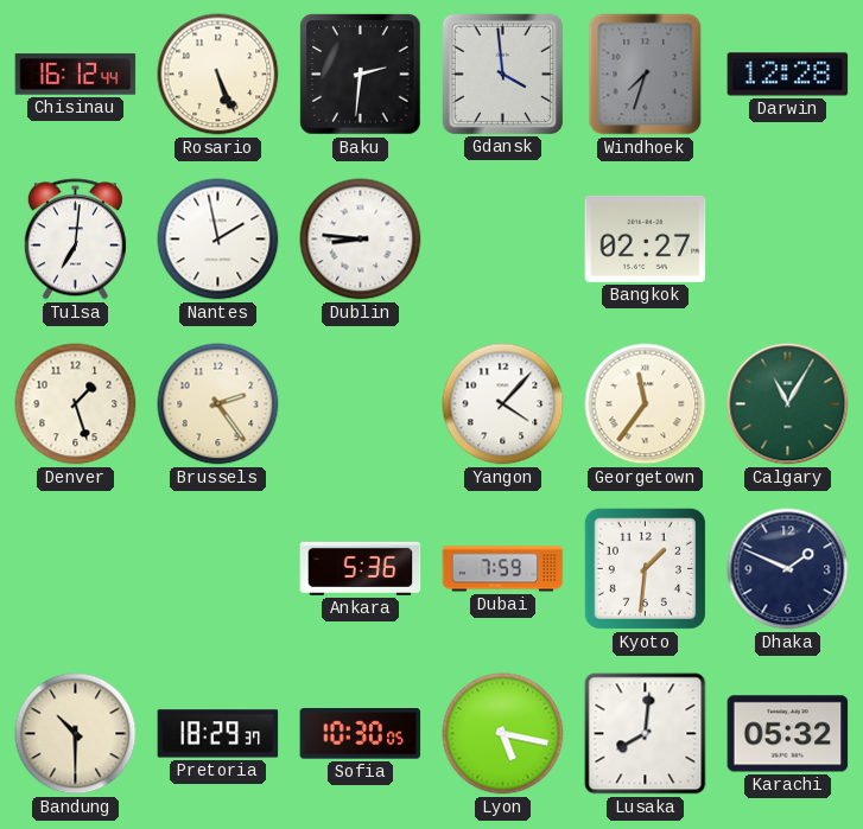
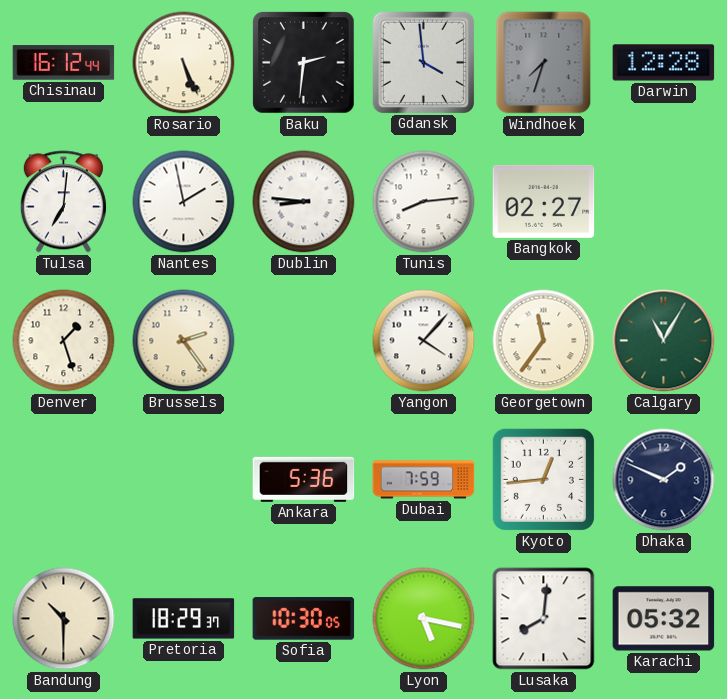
Tunis: none -> 8:14
Kyoto: 1:31 -> 12:44
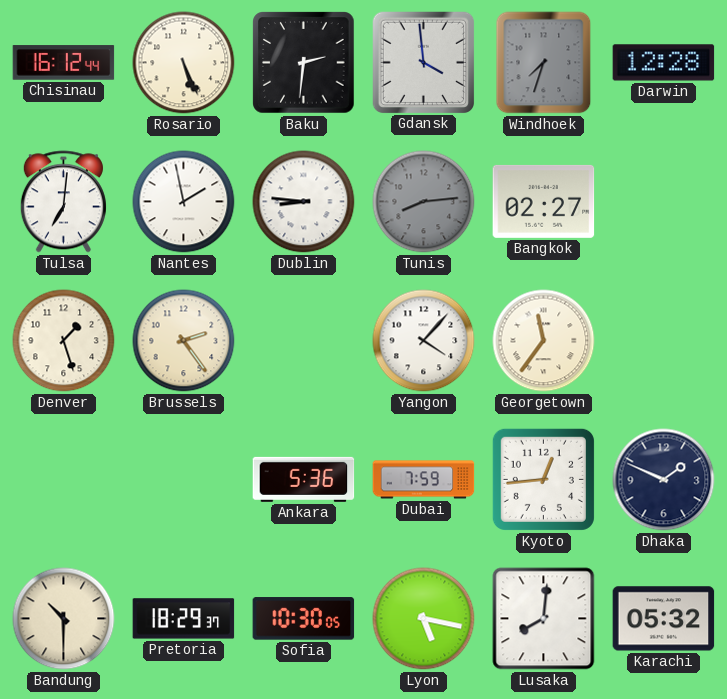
Tunis dial: white -> grey
Calgary: 11:05 -> none
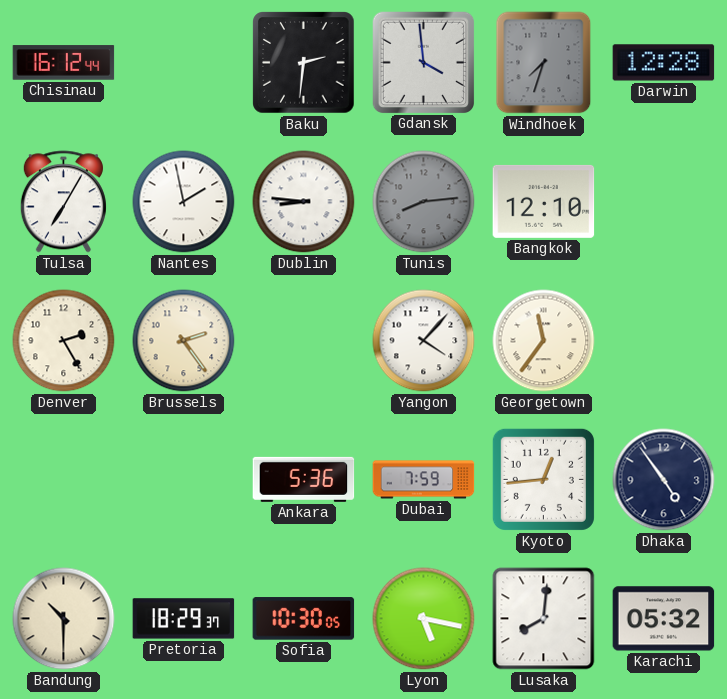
Rosario: 5:26 -> none
Tulsa: 7:01 -> 7:05
Bangkok: 02:27 -> 12:10
Denver: 1:27 -> 2:25
Dhaka: 1:49 -> 4:54
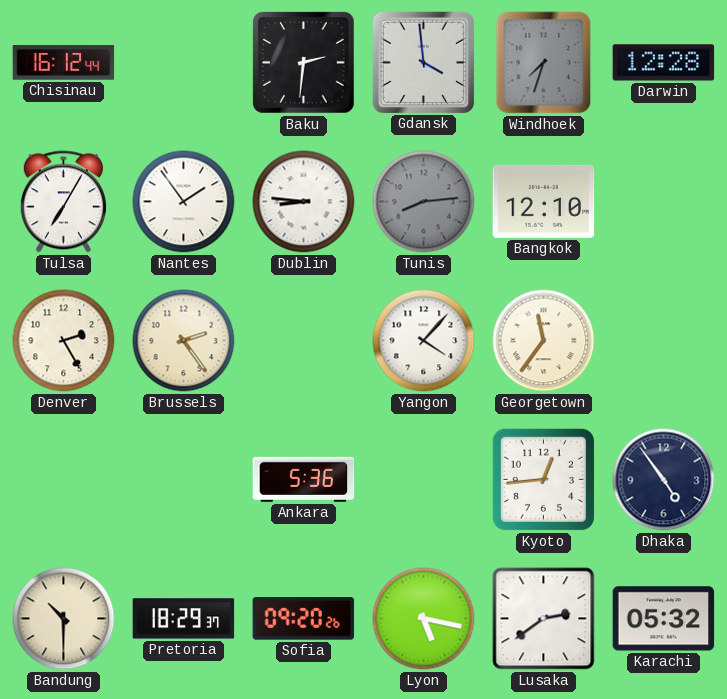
Nantes: 1:58 -> 1:54
Dubai: 7:59 -> none
Sofia: 10:30 -> 09:20
Lusaka: 8:01 -> 2:39
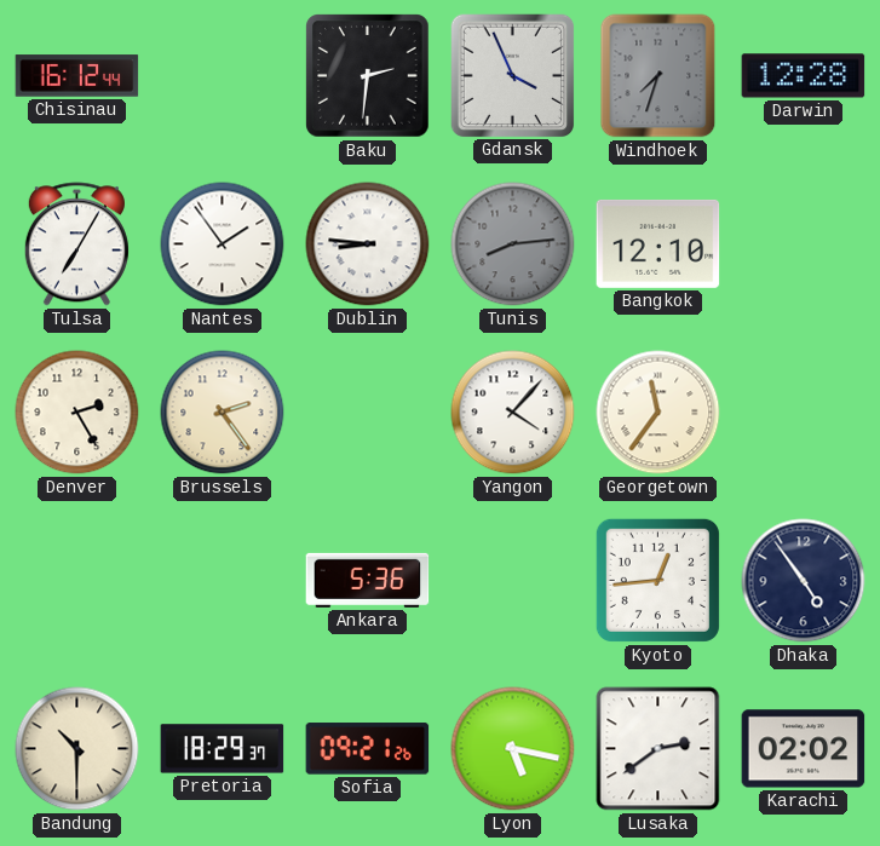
Gdansk: 3:59 -> 3:56
Sofia: 09:20 -> 09:21
Karachi: 05:32 -> 02:02
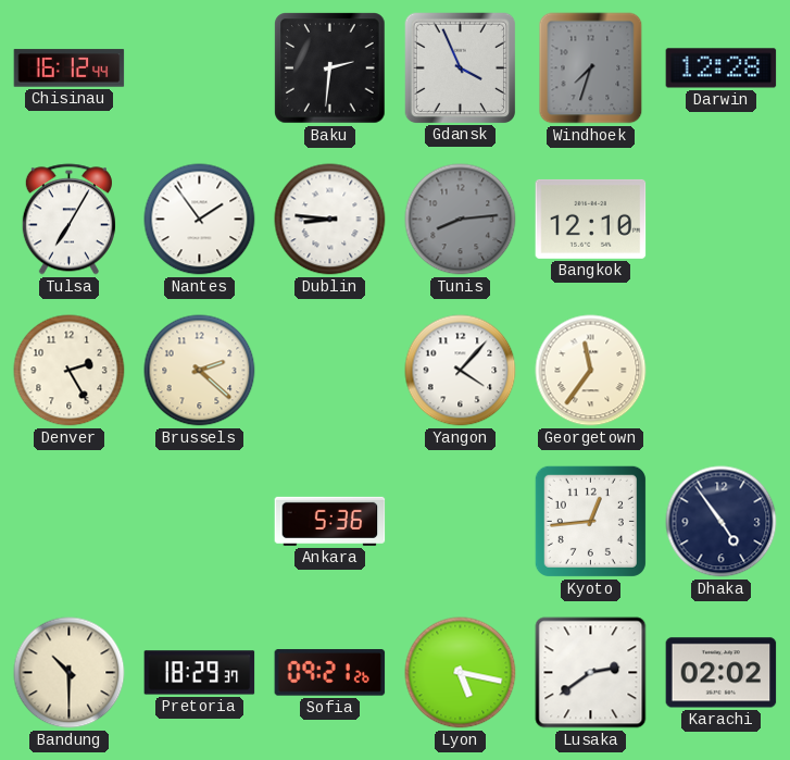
Brussels: 2:24 -> 2:22
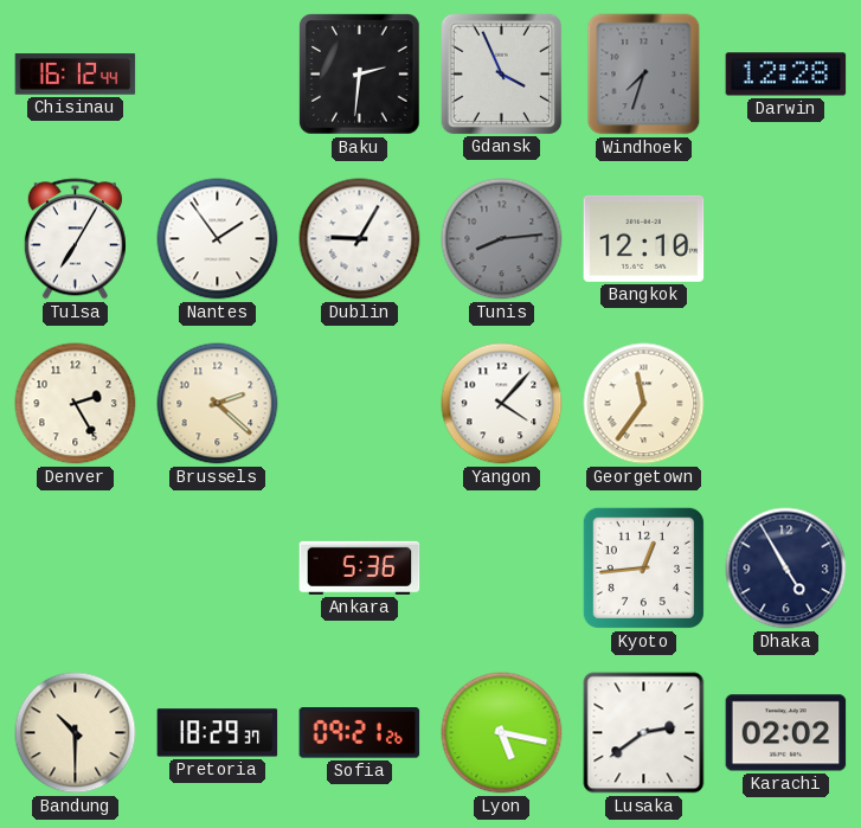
Dublin: 8:46 -> 9:05
Dhaka: 4:54 -> 4:55
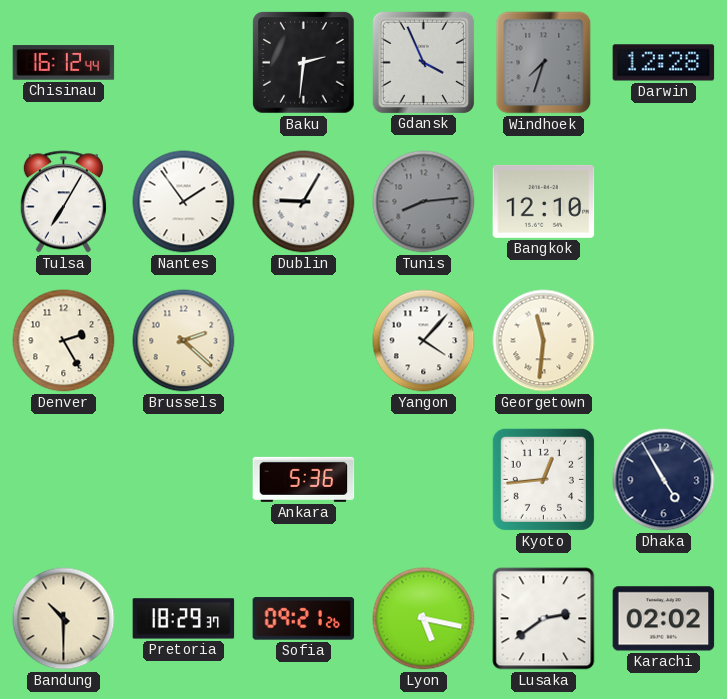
Georgetown: 11:36 -> 11:31
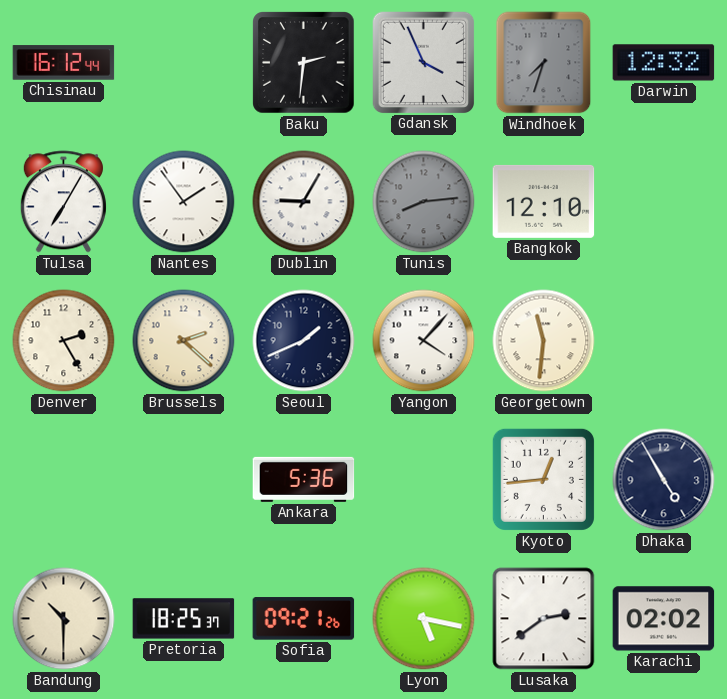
Darwin: 12:28 -> 12:32
Seoul: none -> 1:41
Pretoria: 18:29 -> 18:25
